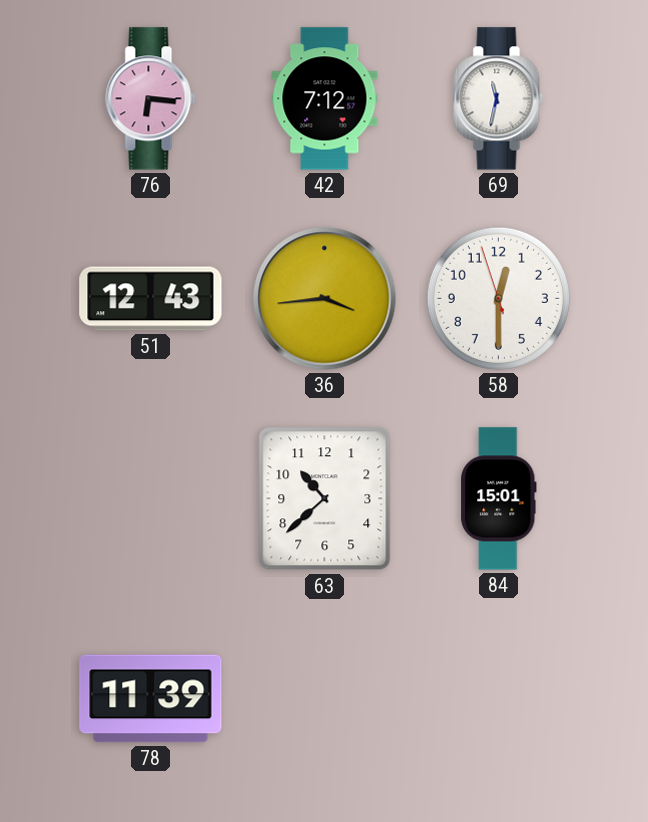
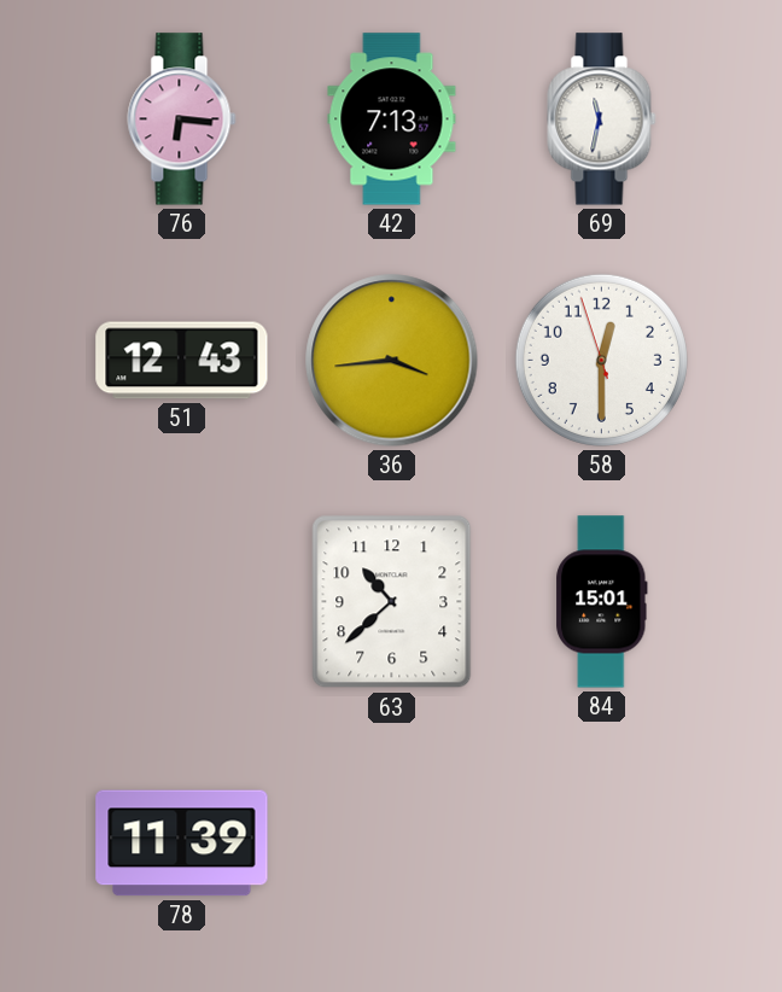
42: 7:12 -> 7:13
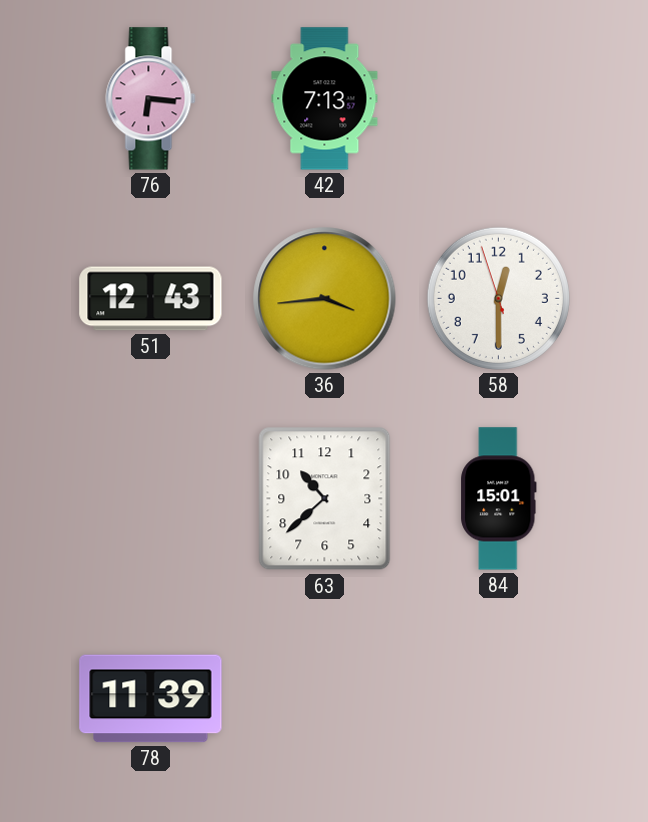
69: 11:32 -> none
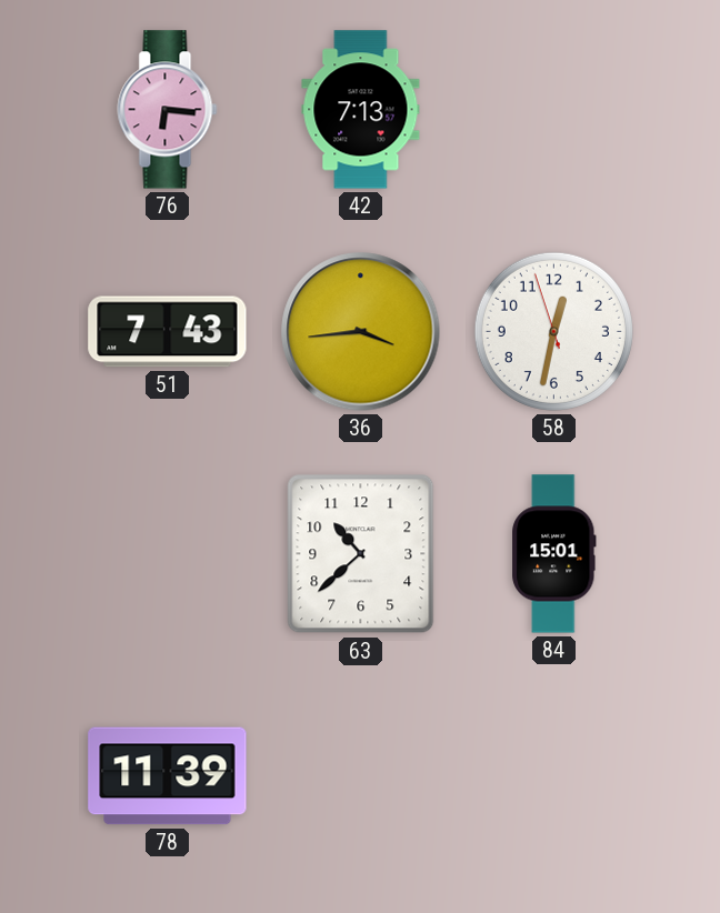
51: 12:43 -> 7:43
58: 12:29 -> 12:31
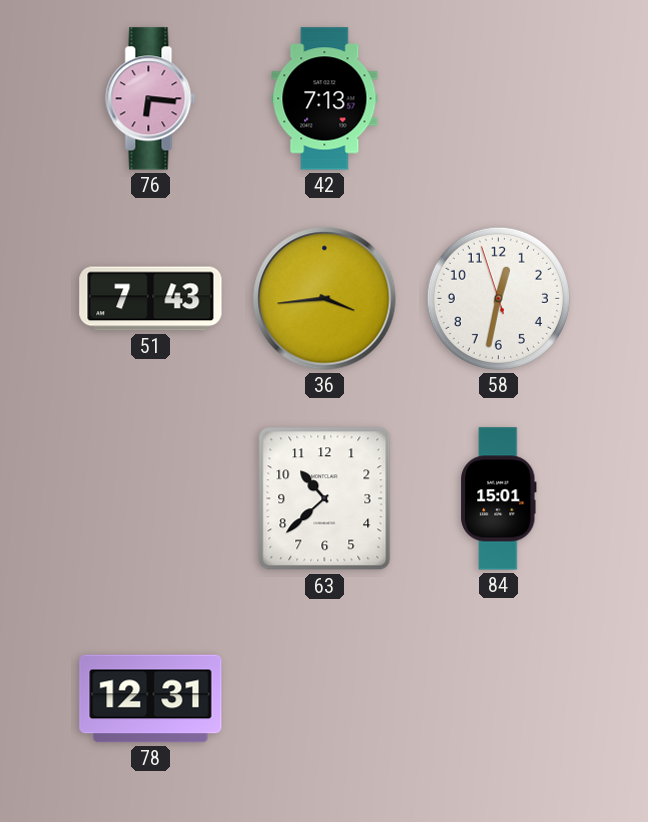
78: 11:39 -> 12:31
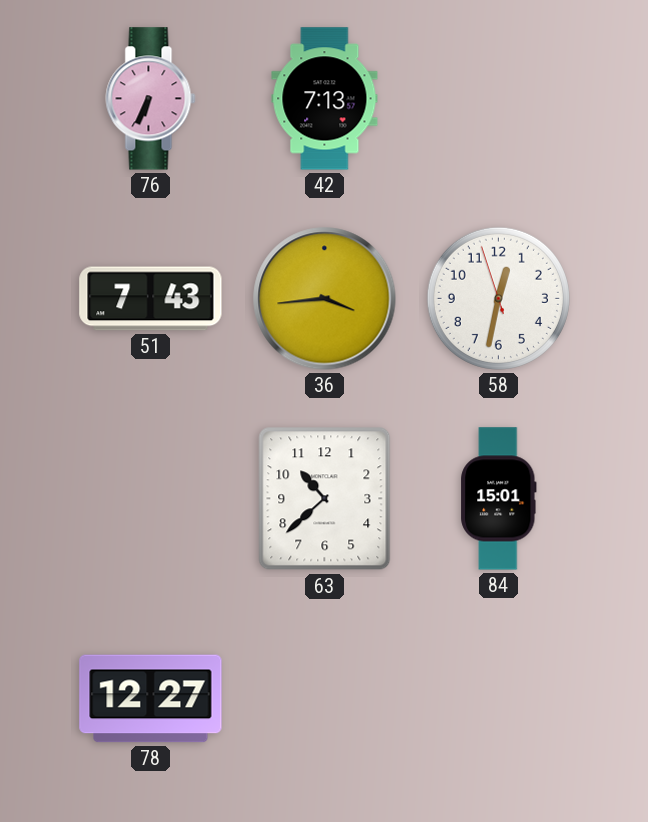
76: 6:16 -> 6:34
78: 12:31 -> 12:27
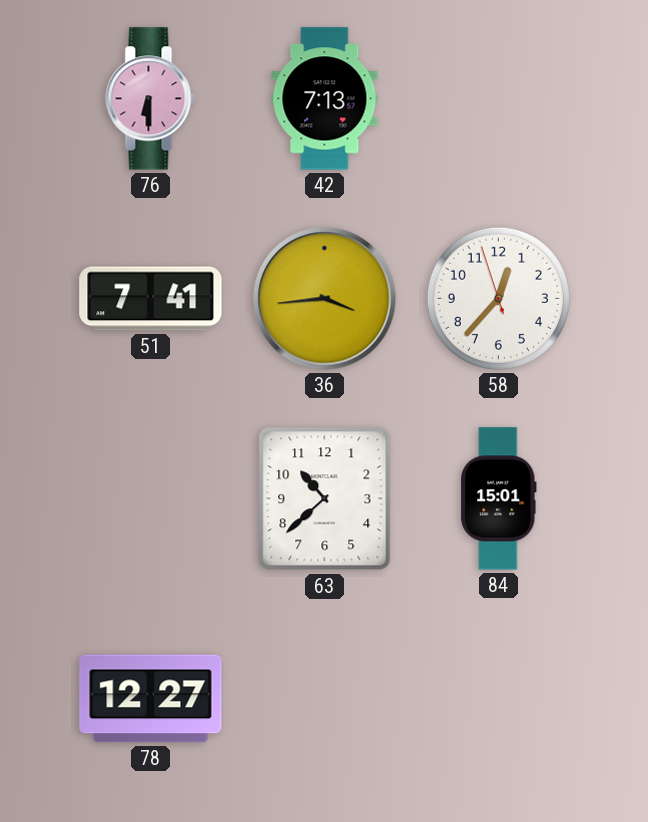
76: 6:34 -> 6:30
51: 7:43 -> 7:41
58: 12:31 -> 12:36
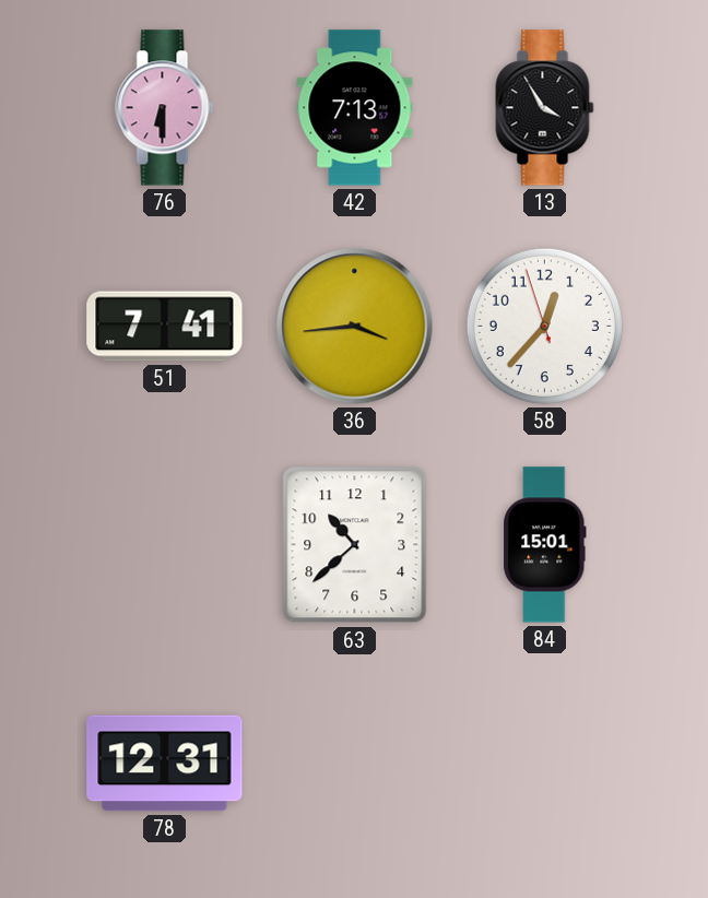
13: none -> 3:55
78: 12:27 -> 12:31
